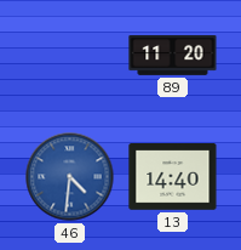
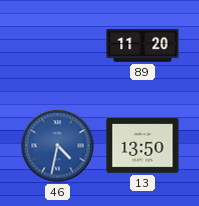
46: 4:31 -> 4:32
13: 14:40 -> 13:50
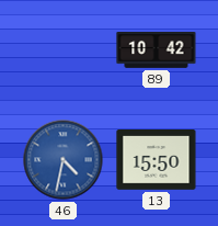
89: 11:20 -> 10:42
13: 13:50 -> 15:50
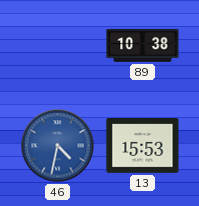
89: 10:42 -> 10:38
13: 15:50 -> 15:53
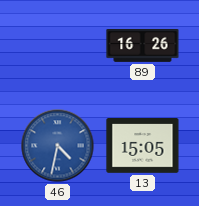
89: 10:38 -> 16:26
13: 15:53 -> 15:05
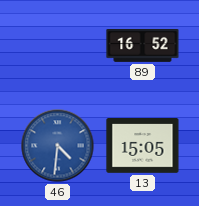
89: 16:26 -> 16:52
46: 4:32 -> 4:31
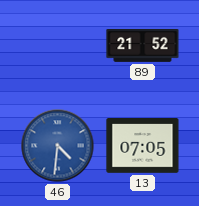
89: 16:52 -> 21:52
13: 15:05 -> 07:05
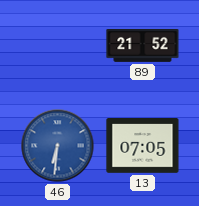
46: 4:31 -> 6:31
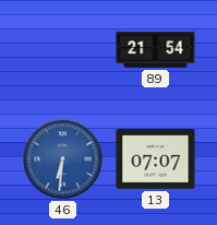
89: 21:52 -> 21:54
13: 07:05 -> 07:07
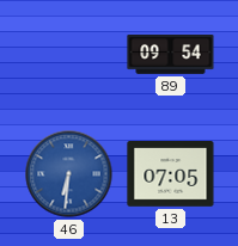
89: 21:54 -> 09:54
13: 07:07 -> 07:05
